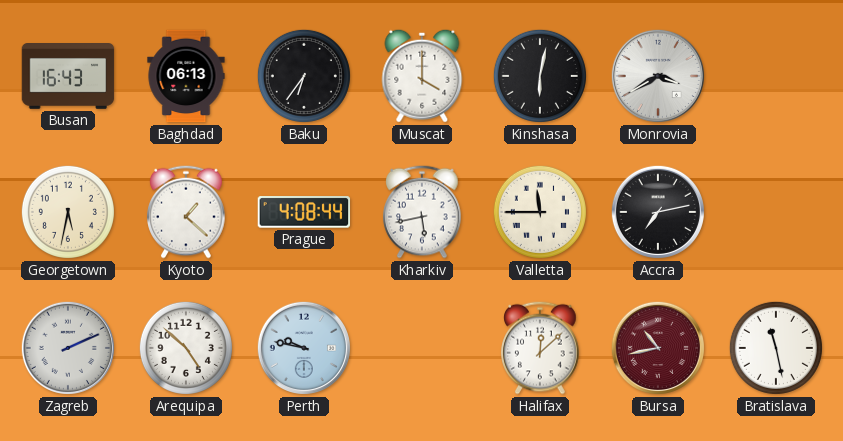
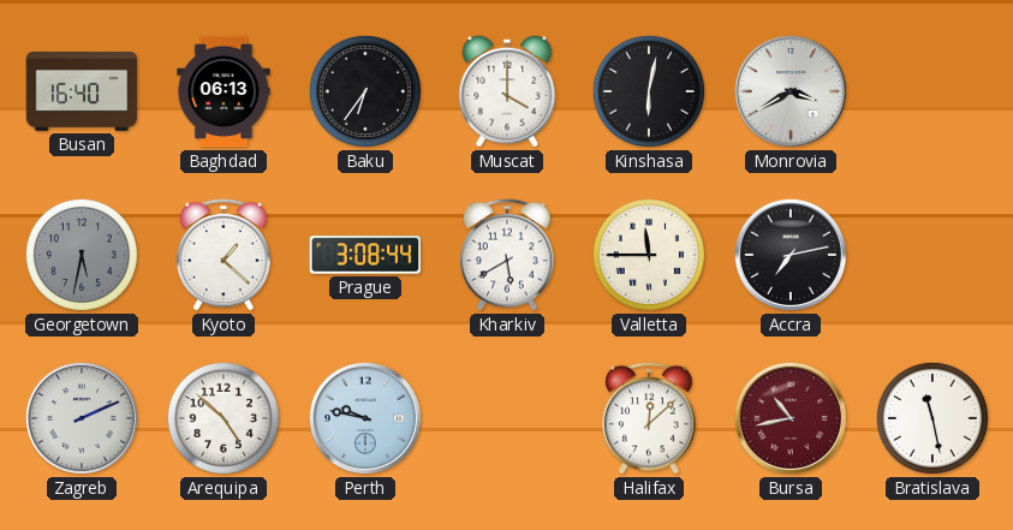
Busan: 16:43 -> 16:40
Georgetown dial: cream -> grey
Prague: 4:08 -> 3:08
Kharkiv: 5:43 -> 5:40
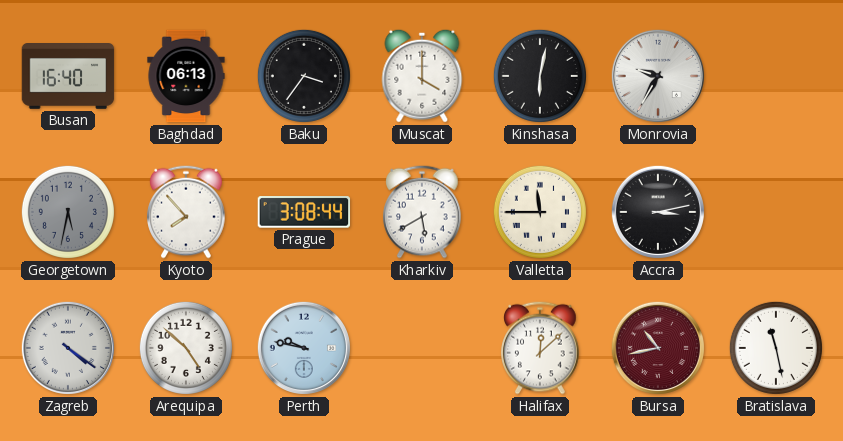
Baku: 6:36 -> 3:36
Monrovia: 3:40 -> 9:35
Kyoto: 1:22 -> 7:53
Accra: 7:13 -> 3:13
Zagreb: 2:11 -> 4:21
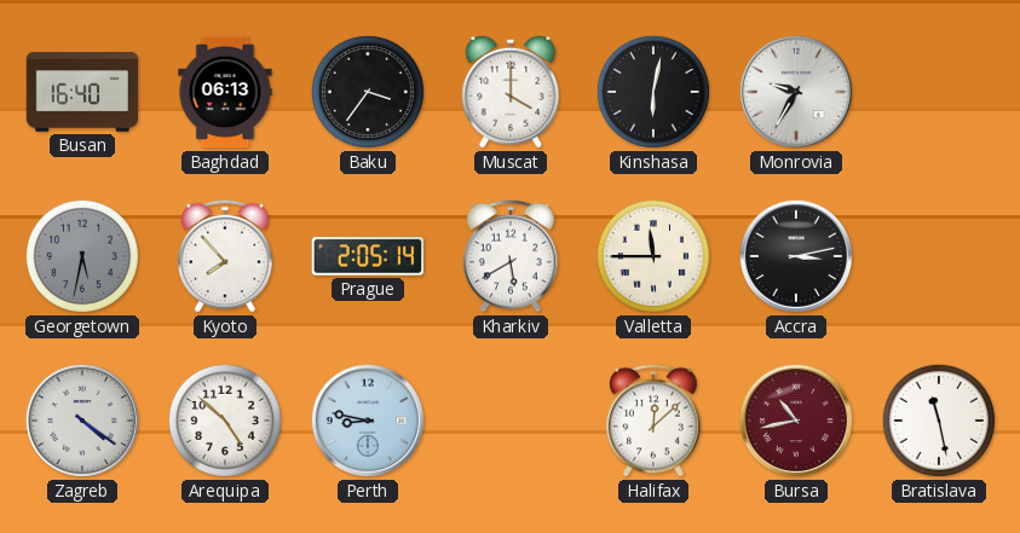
Prague: 3:08 -> 2:05
Perth: 9:47 -> 8:47
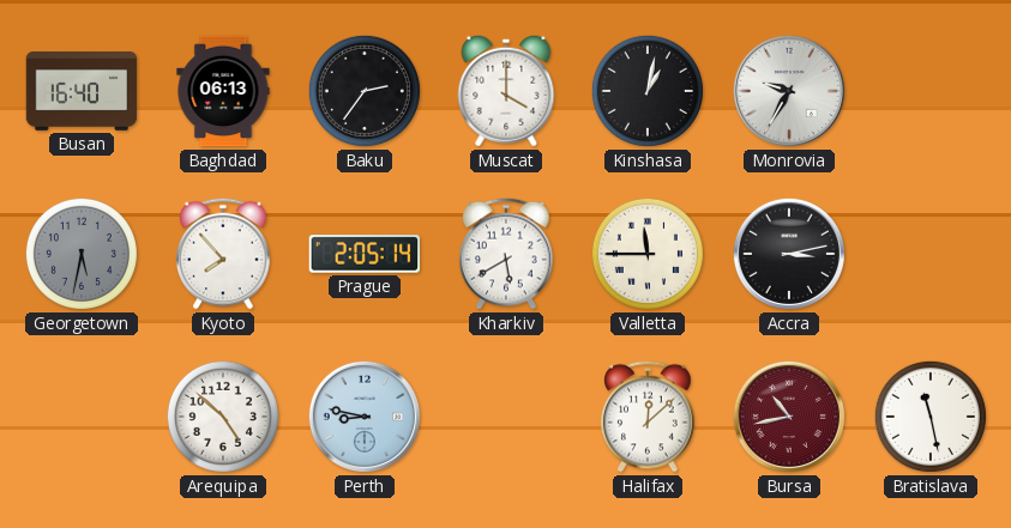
Baku: 3:36 -> 2:36
Kinshasa: 6:02 -> 1:02
Zagreb: 4:21 -> none
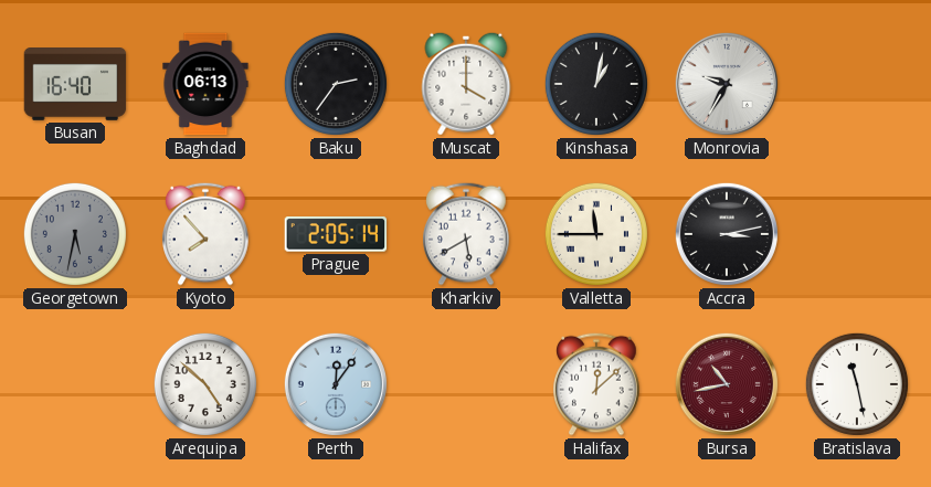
Perth: 8:47 -> 12:06
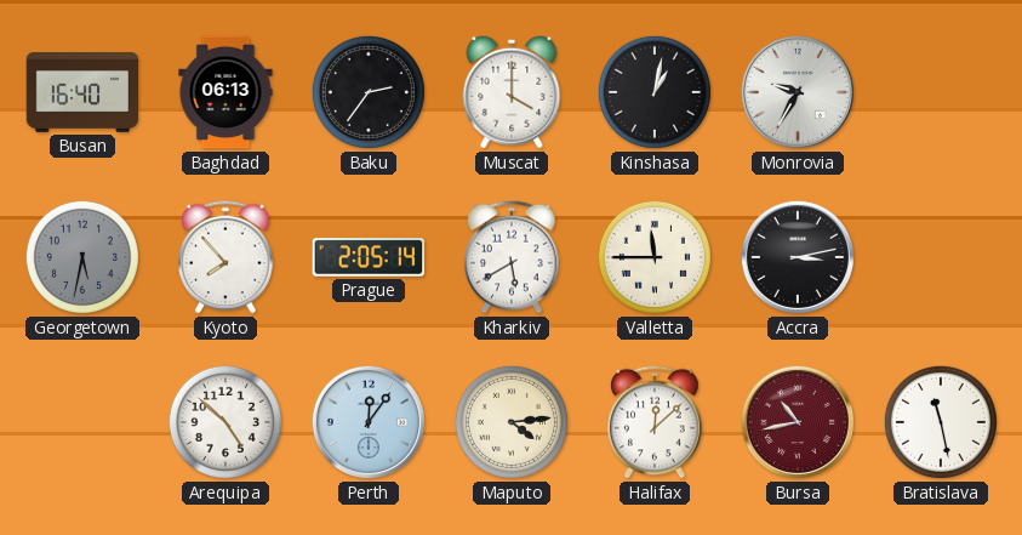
Maputo: none -> 4:14
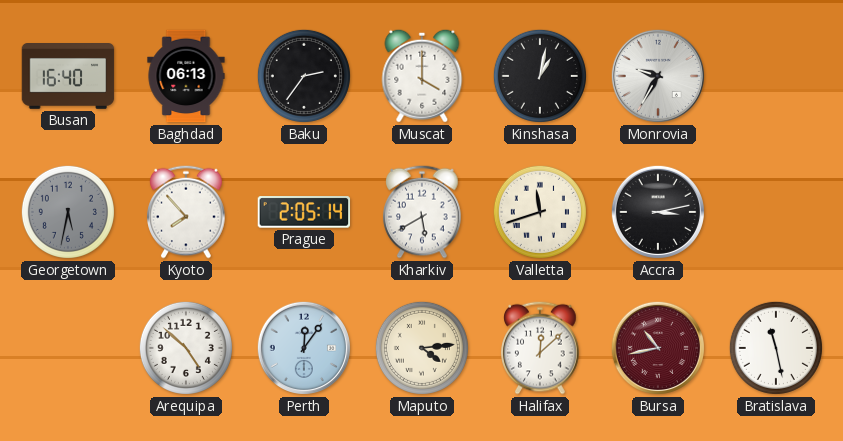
Valletta: 11:45 -> 11:42
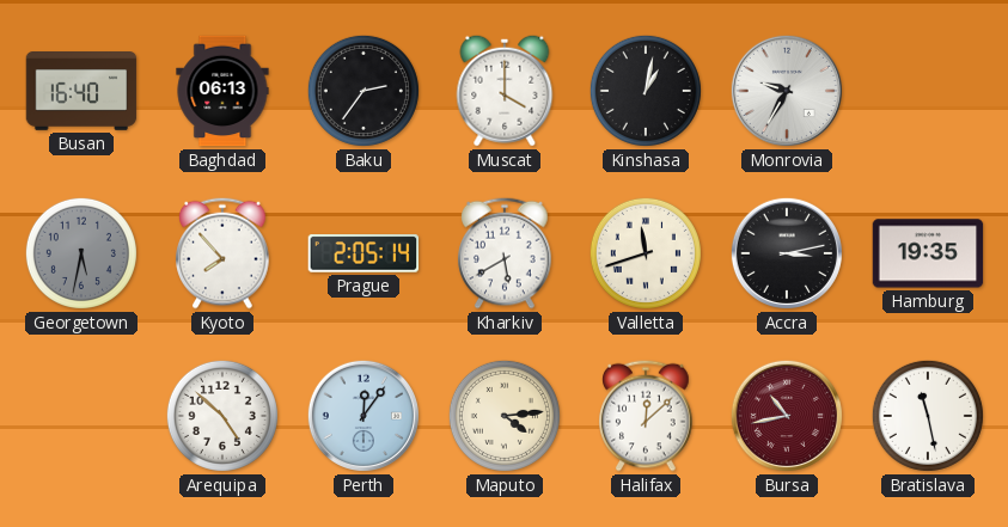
Hamburg: none -> 19:35
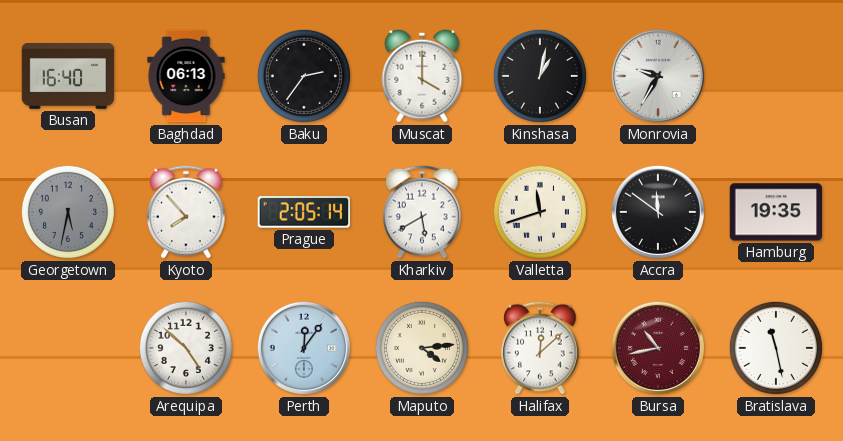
Accra: 3:13 -> 11:51
